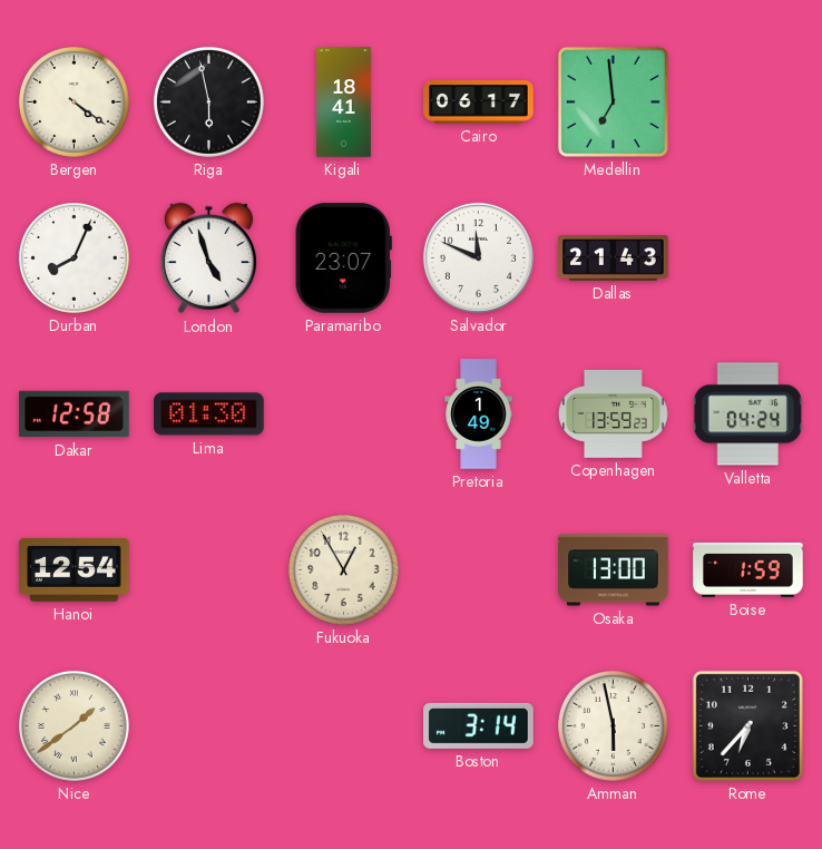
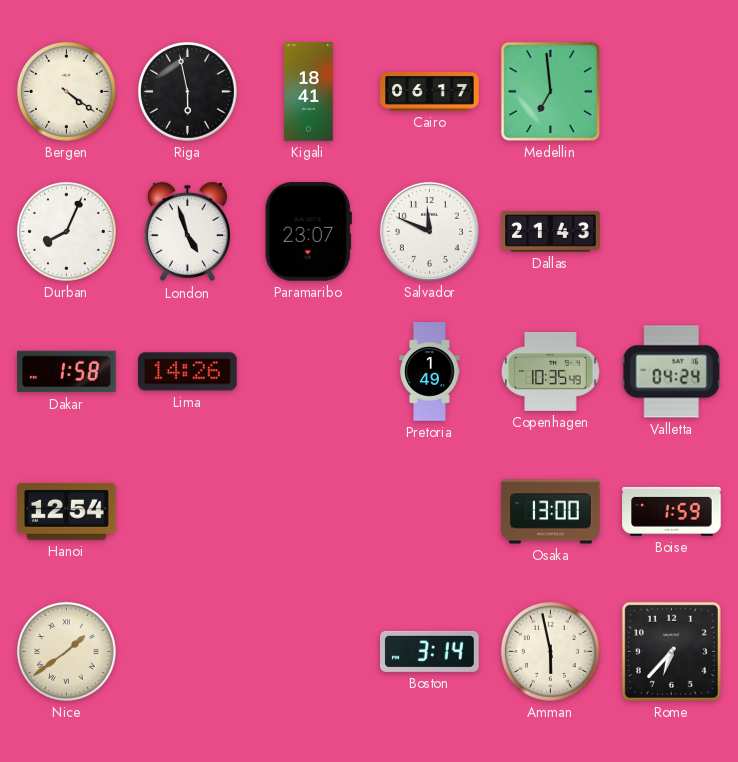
Dakar: 12:58 -> 1:58
Lima: 01:30 -> 14:26
Copenhagen: 13:59 -> 10:35
Fukuoka: 12:55 -> none
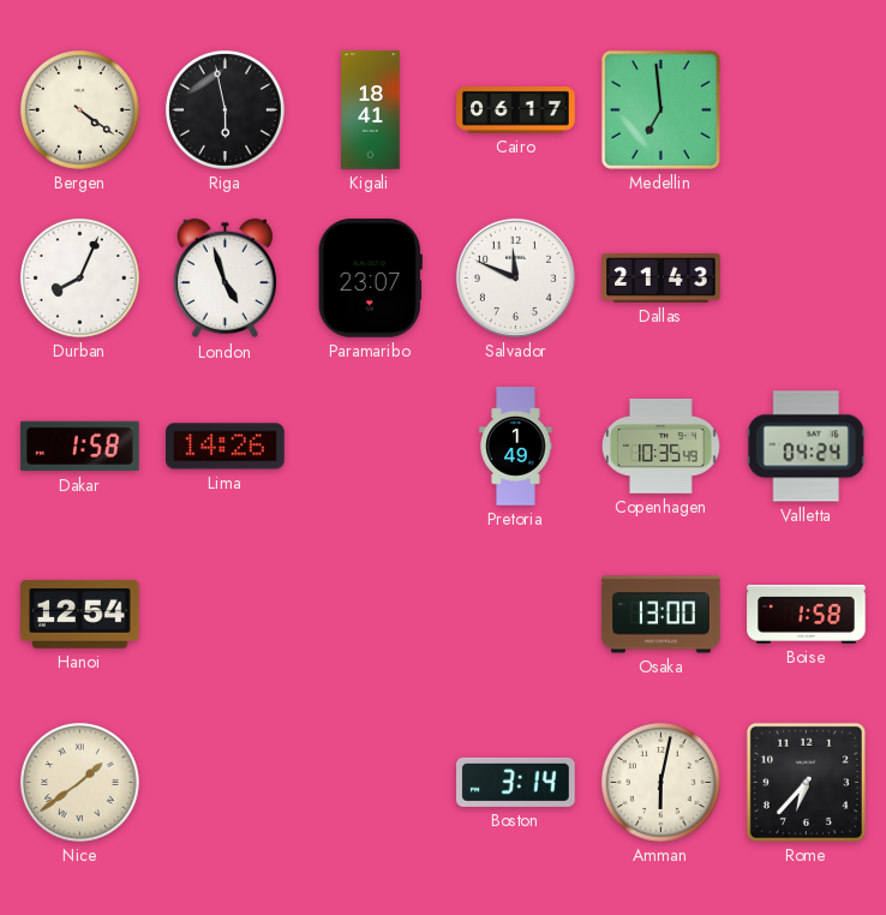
Boise: 1:59 -> 1:58
Amman: 5:58 -> 6:02
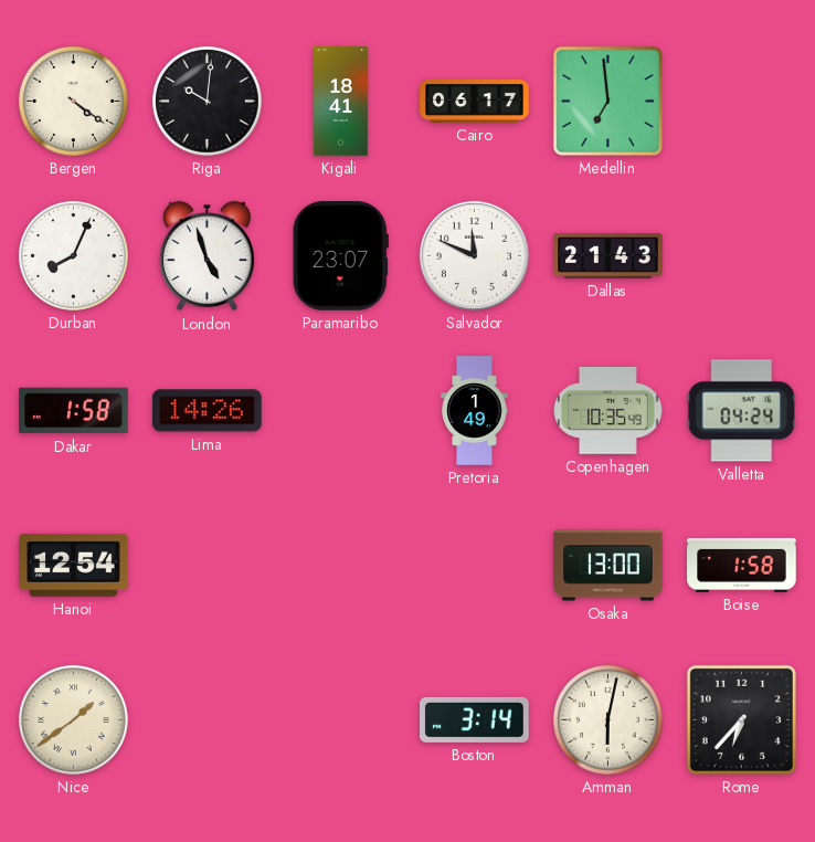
Riga: 5:58 -> 10:01
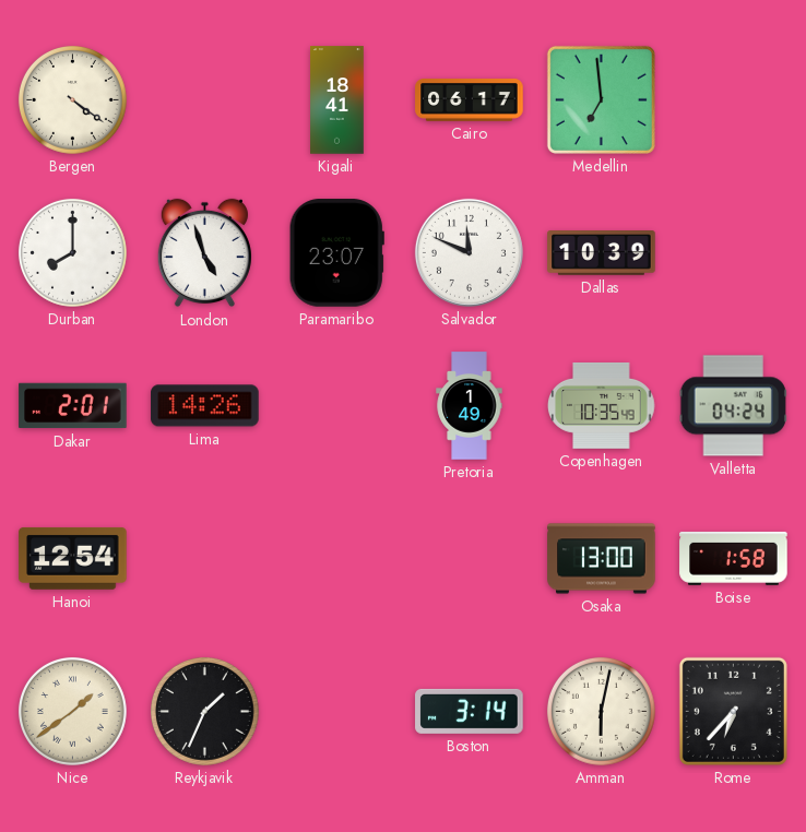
Riga: 10:01 -> none
Durban: 8:04 -> 8:00
Dallas: 21:43 -> 10:39
Dakar: 1:58 -> 2:01
Reykjavik: none -> 1:34
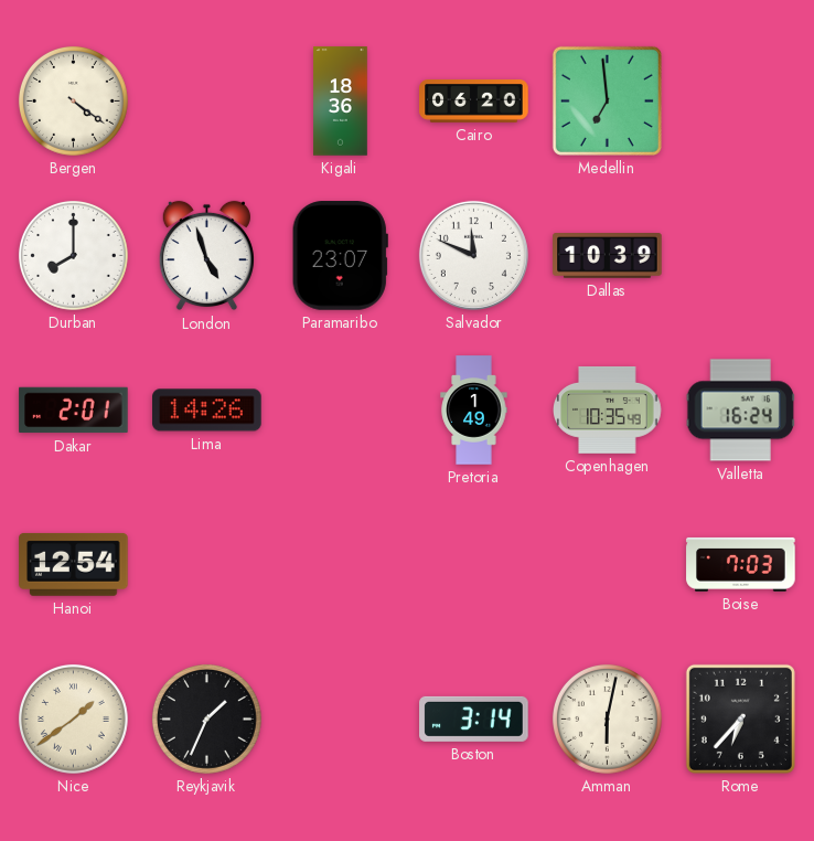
Kigali: 18:41 -> 18:36
Cairo: 06:17 -> 06:20
Valletta: 04:24 -> 16:24
Osaka: 13:00 -> none
Boise: 1:58 -> 7:03
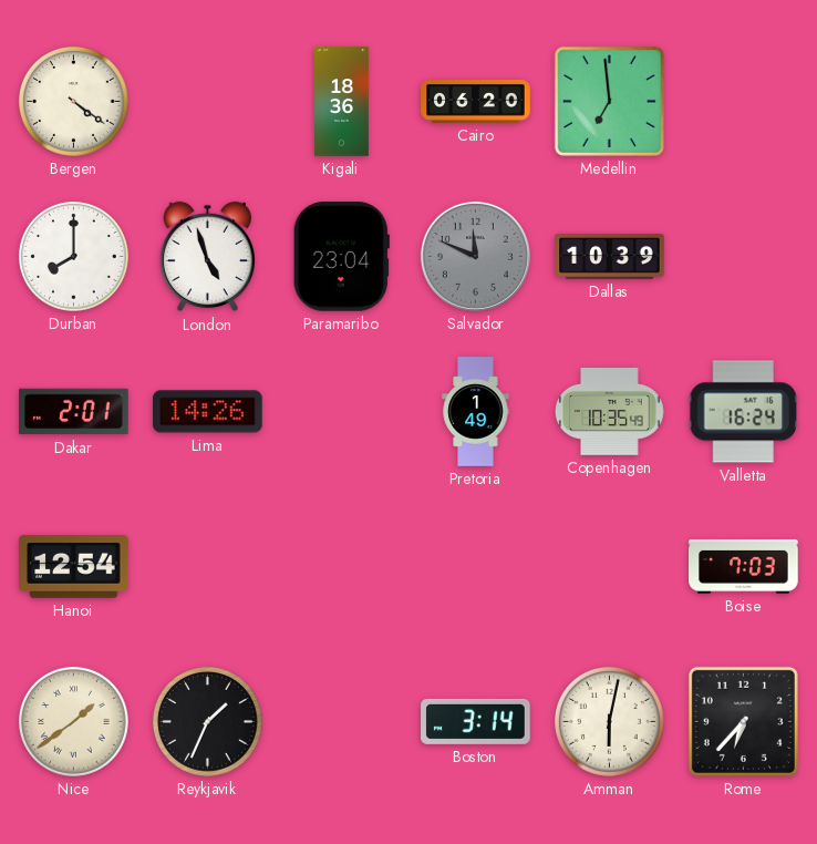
Paramaribo: 23:07 -> 23:04
Salvador dial: white -> grey
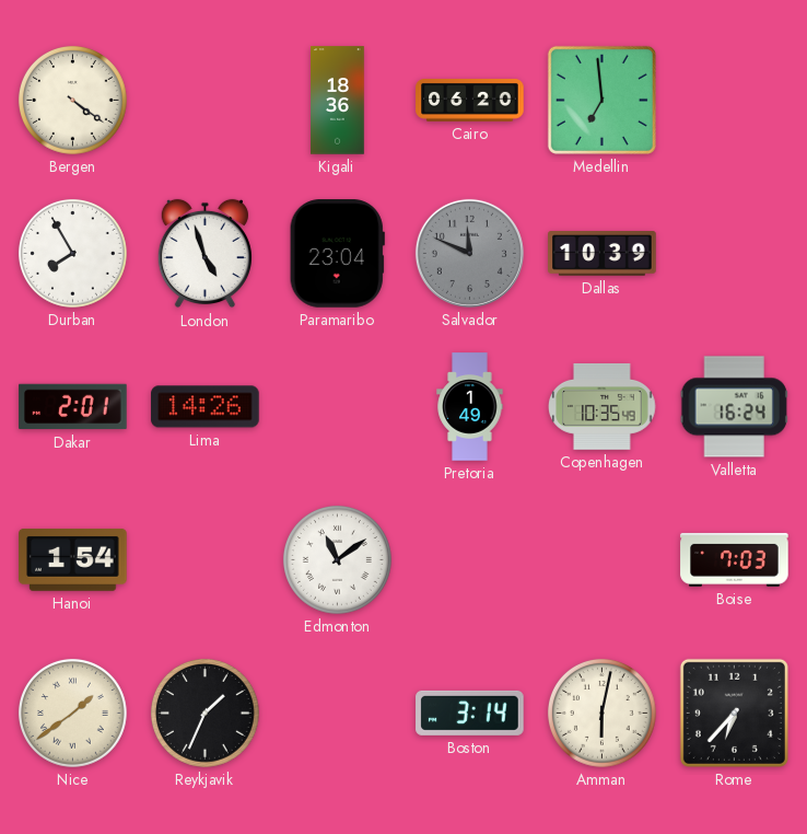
Durban: 8:00 -> 7:55
Hanoi: 12:54 -> 1:54
Edmonton: none -> 11:09
